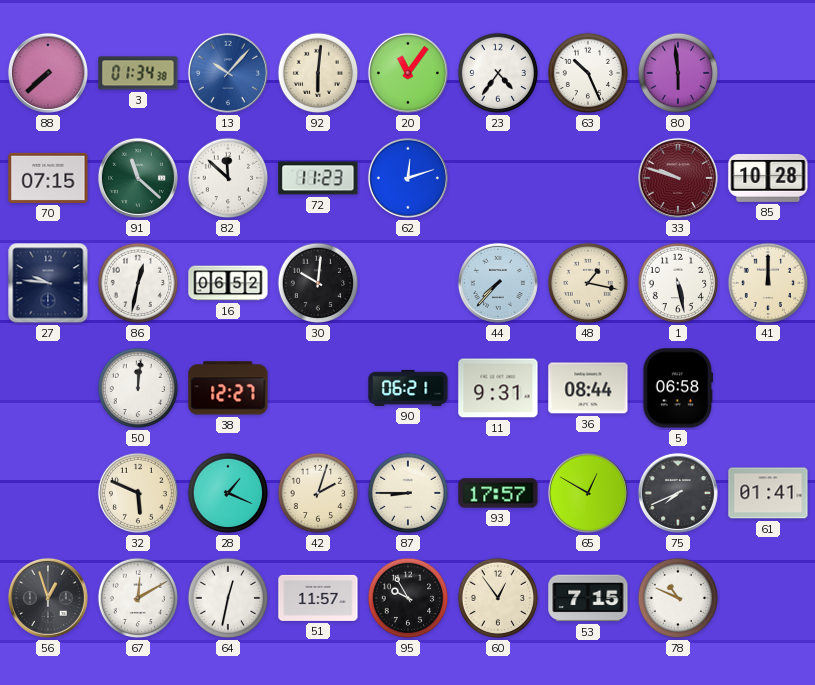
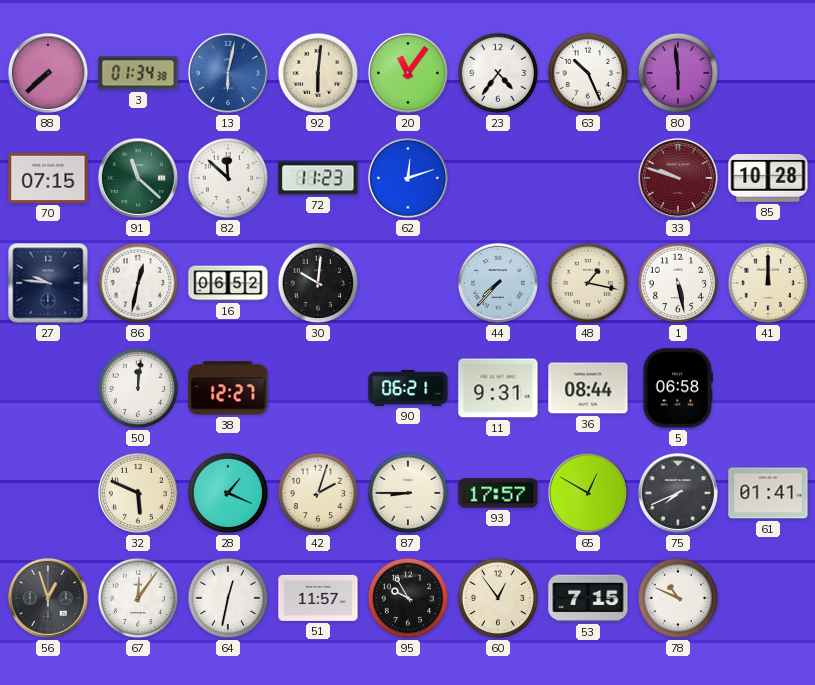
13: 10:07 -> 6:02
67: 12:10 -> 12:06
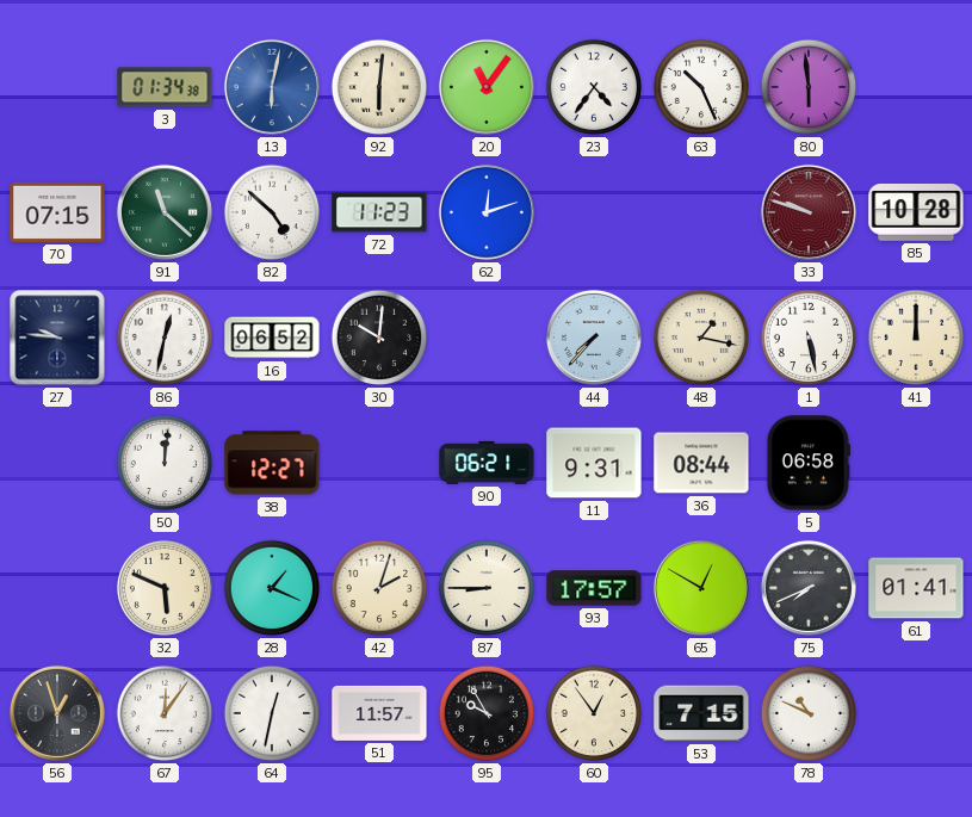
88: 7:38 -> none
82: 11:52 -> 4:52
